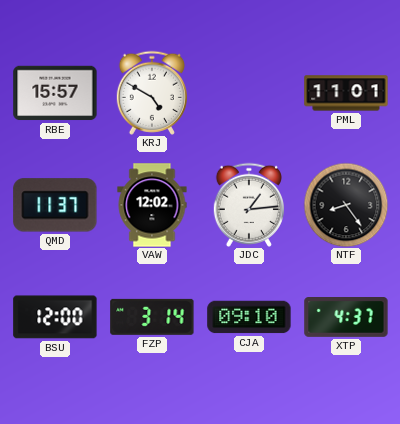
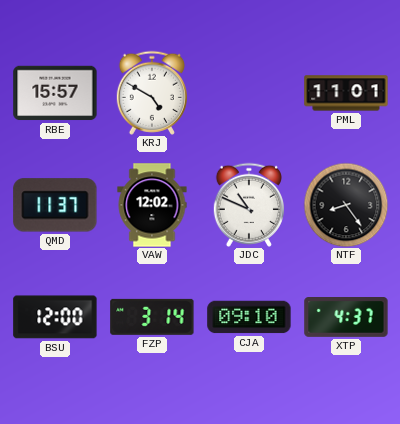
JDC: 1:14 -> 10:49
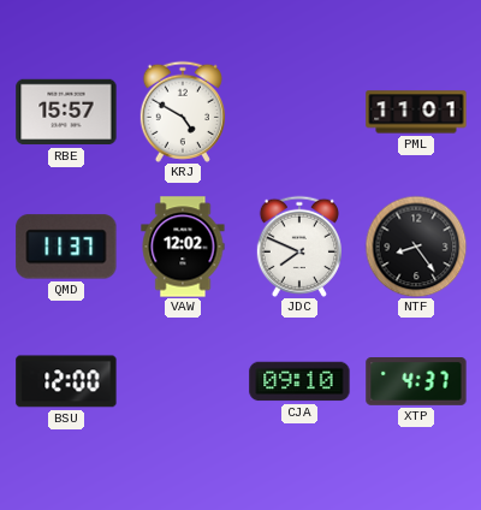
JDC: 10:49 -> 7:49
FZP: 3:14 -> none
